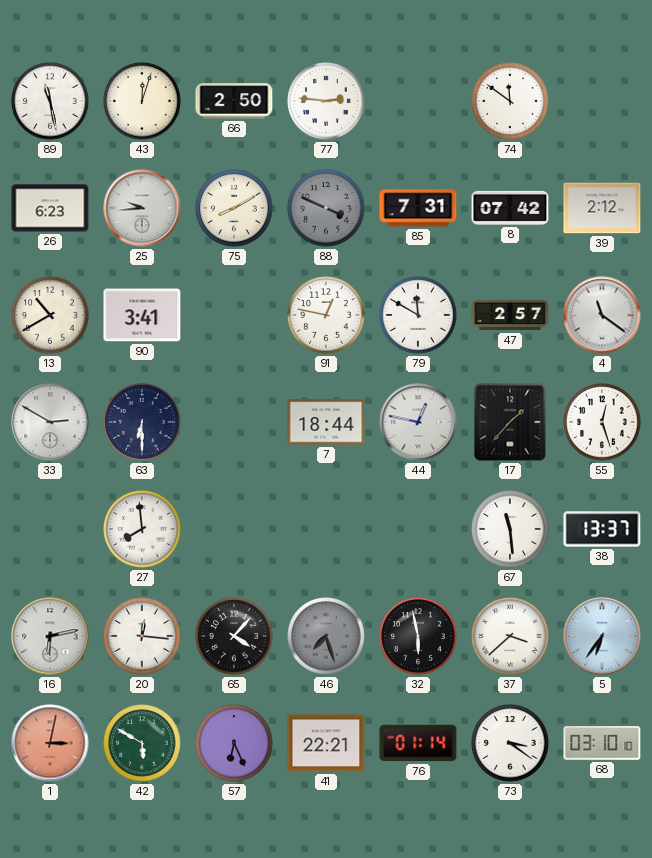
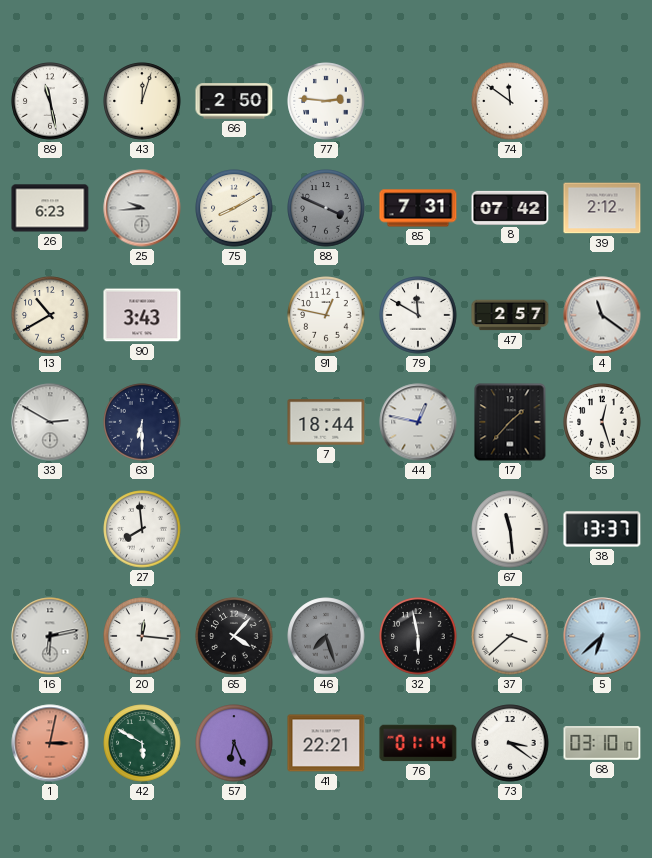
90: 3:41 -> 3:43
5: 6:36 -> 6:38
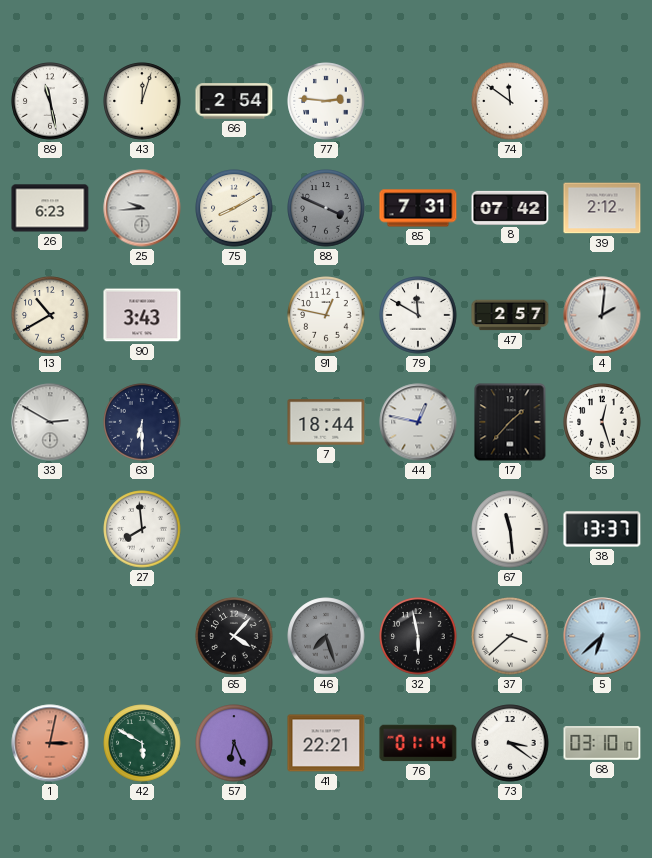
66: 2:50 -> 2:54
4: 11:21 -> 2:01
16: 6:13 -> none
20: 12:16 -> none
